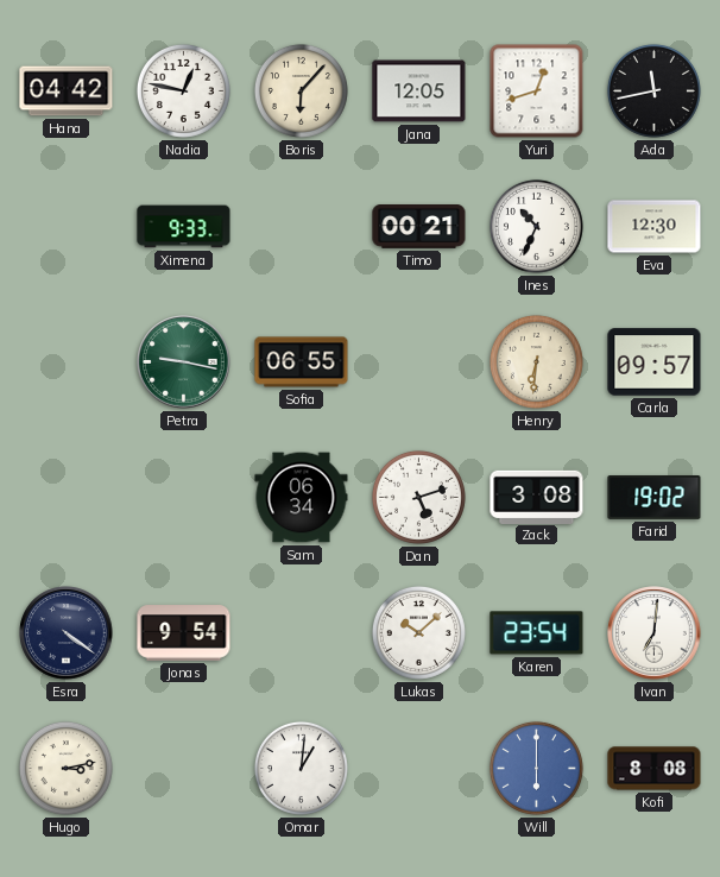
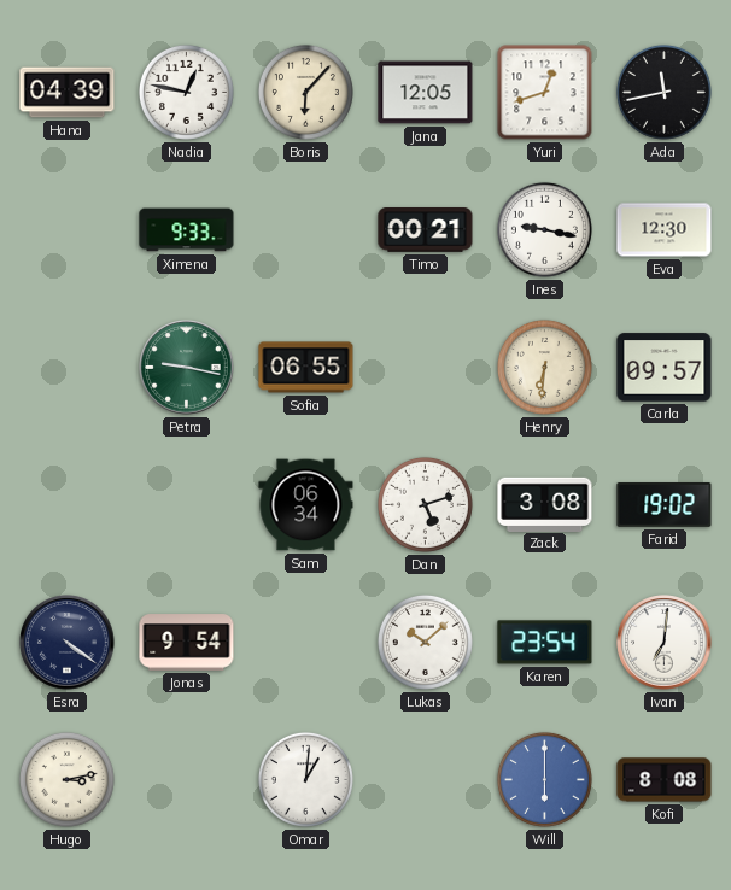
Hana: 04:42 -> 04:39
Ines: 10:34 -> 9:17
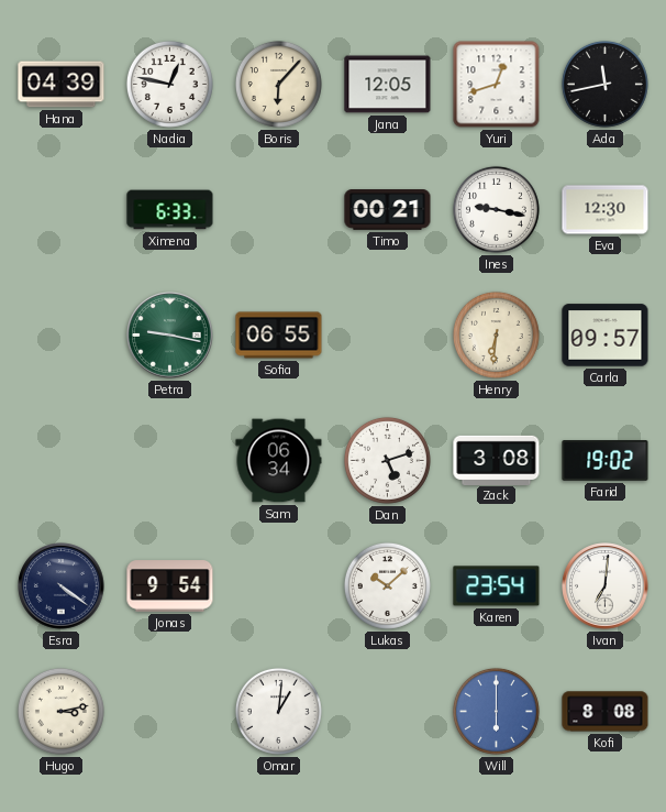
Ximena: 9:33 -> 6:33
